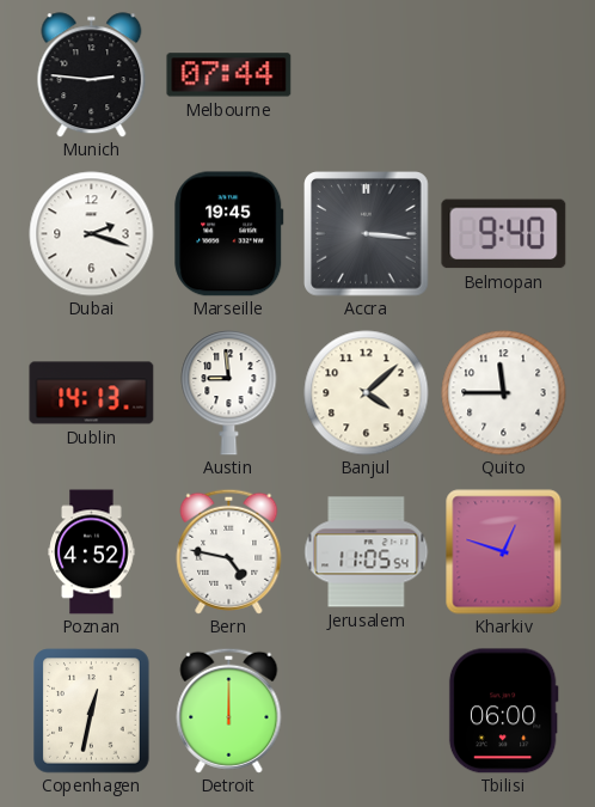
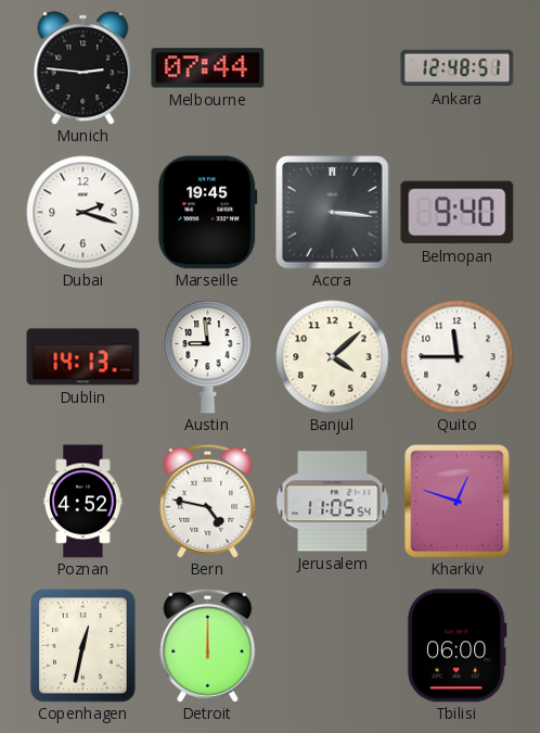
Ankara: none -> 12:48
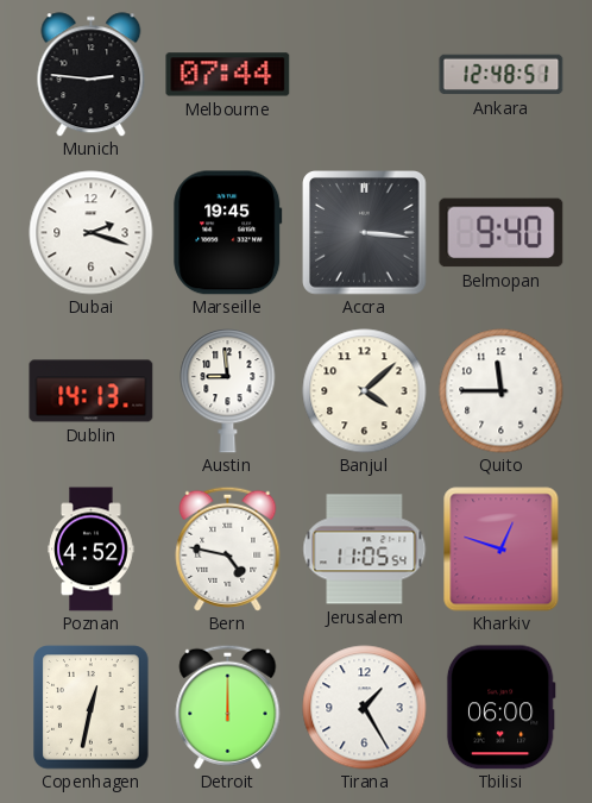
Tirana: none -> 1:25
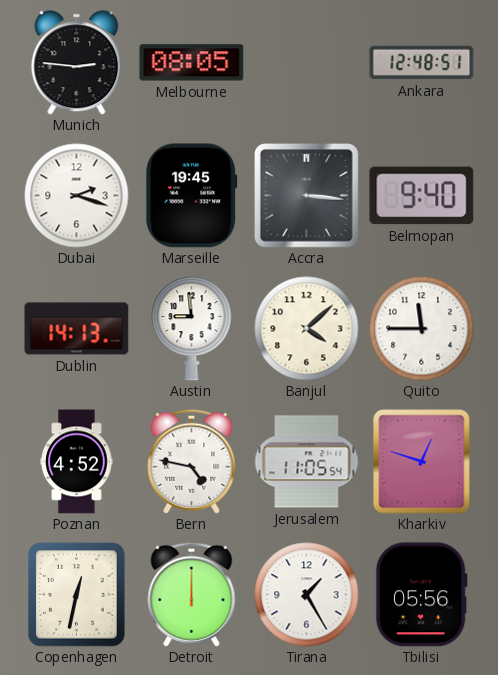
Melbourne: 07:44 -> 08:05
Tbilisi: 06:00 -> 05:56
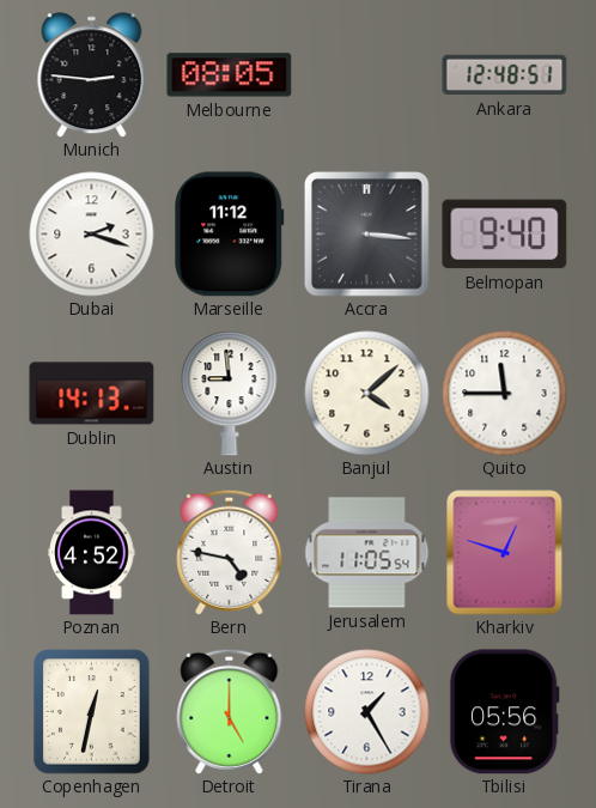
Marseille: 19:45 -> 11:12
Detroit: 12:00 -> 5:00
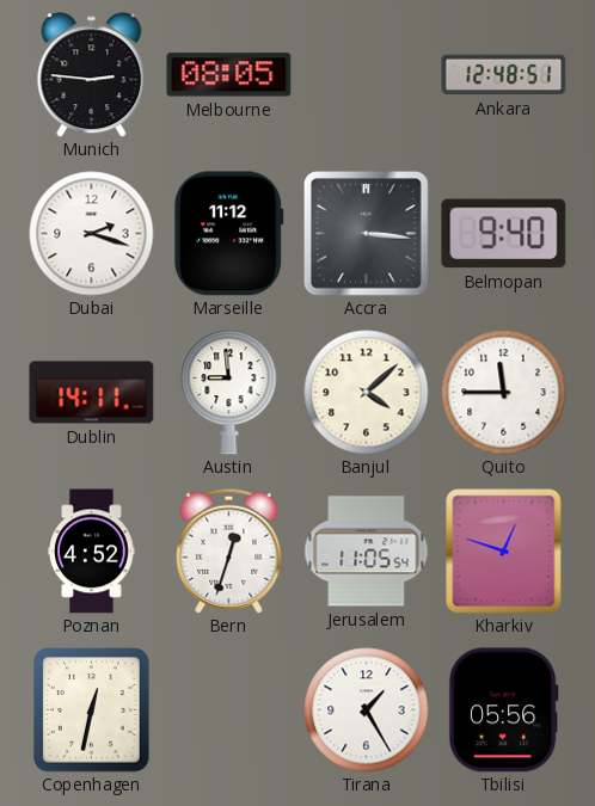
Dublin: 14:13 -> 14:11
Bern: 4:47 -> 12:33
Detroit: 5:00 -> none
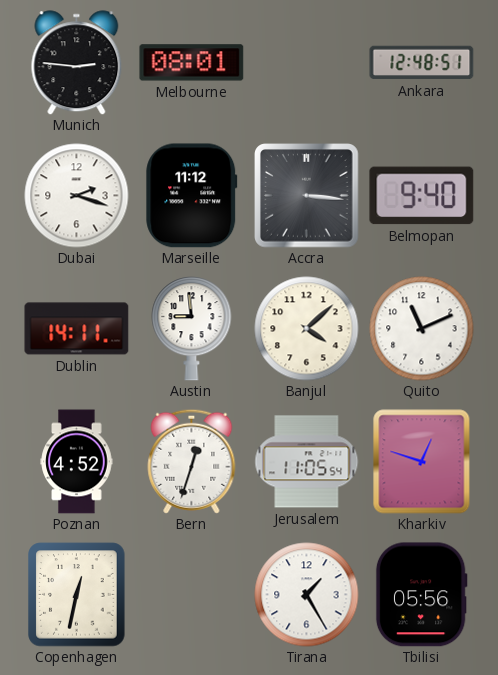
Melbourne: 08:05 -> 08:01
Quito: 11:45 -> 11:11
